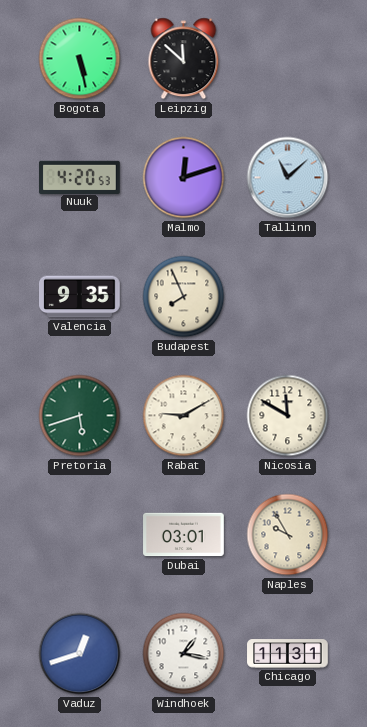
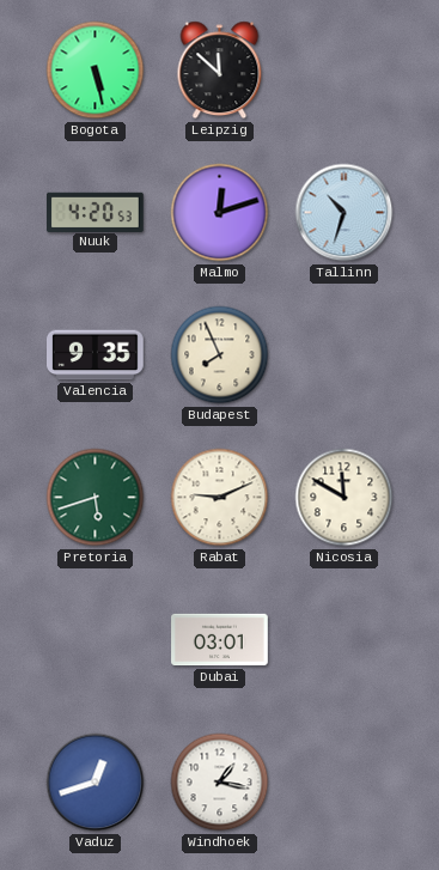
Tallinn: 11:08 -> 10:33
Rabat: 9:10 -> 9:11
Naples: 9:55 -> none
Chicago: 11:31 -> none
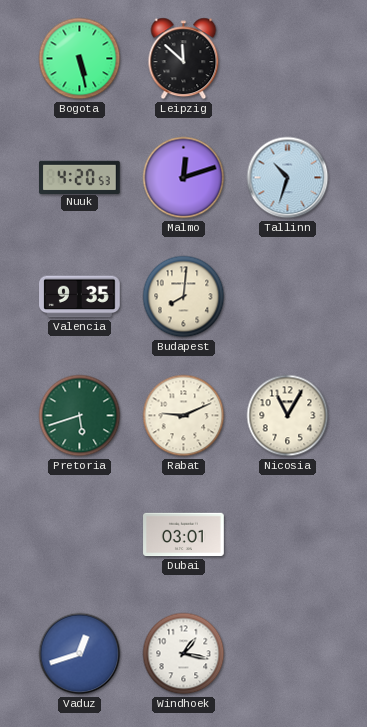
Budapest: 7:56 -> 8:01
Nicosia: 11:50 -> 11:05
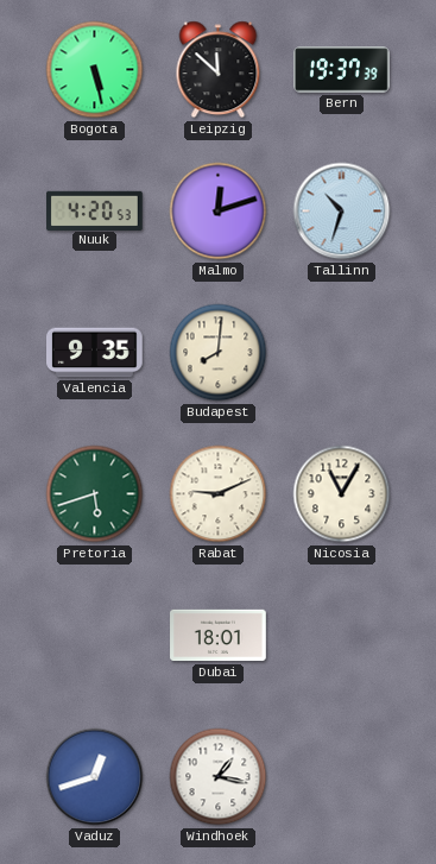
Bern: none -> 19:37
Dubai: 03:01 -> 18:01
